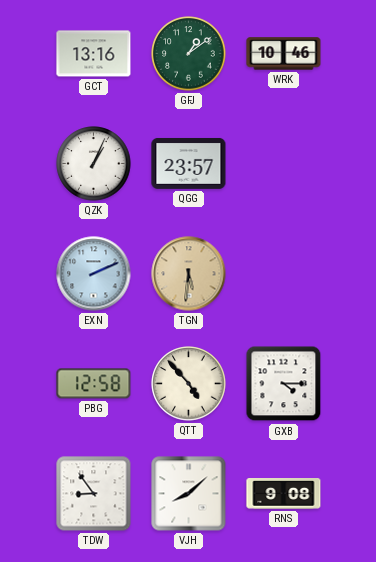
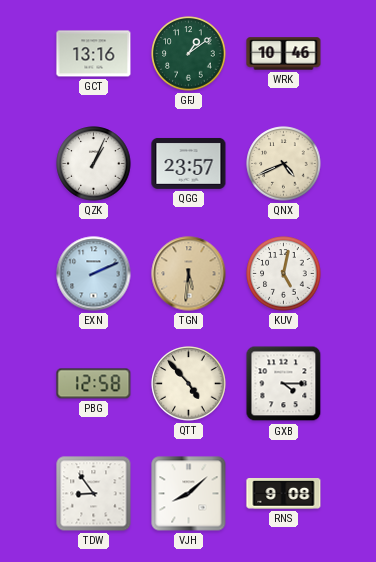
QNX: none -> 4:41
KUV: none -> 5:02
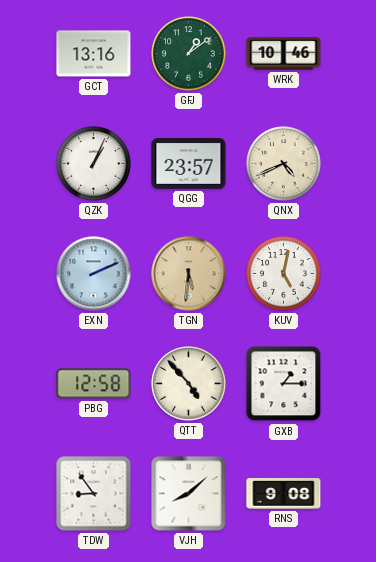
GXB: 4:15 -> 1:15
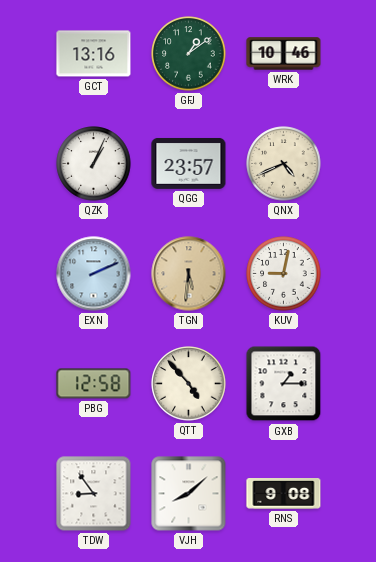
KUV: 5:02 -> 9:02
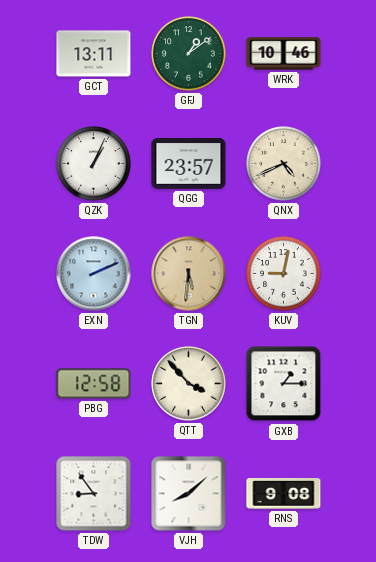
GCT: 13:16 -> 13:11
QTT: 4:53 -> 3:53
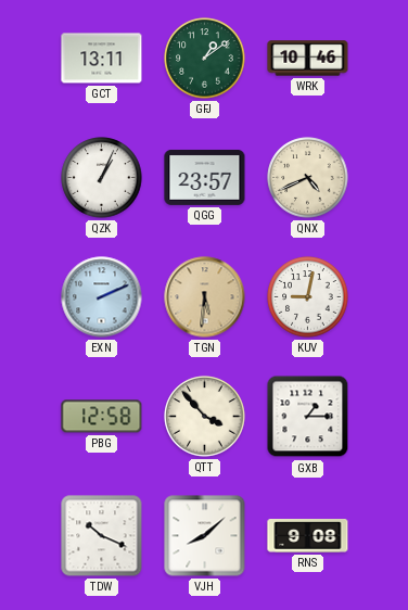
TDW: 8:54 -> 10:19
